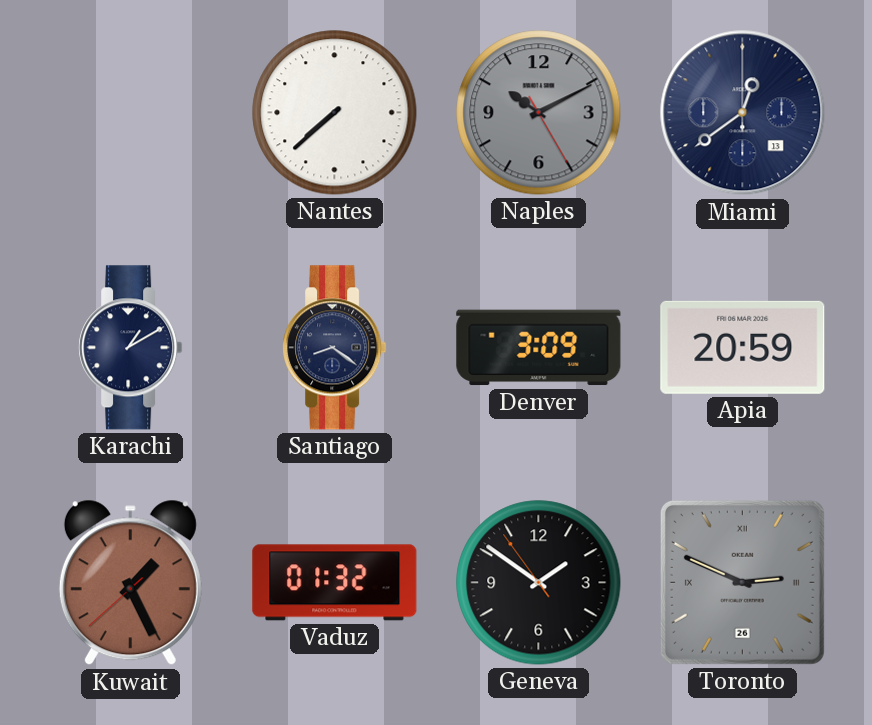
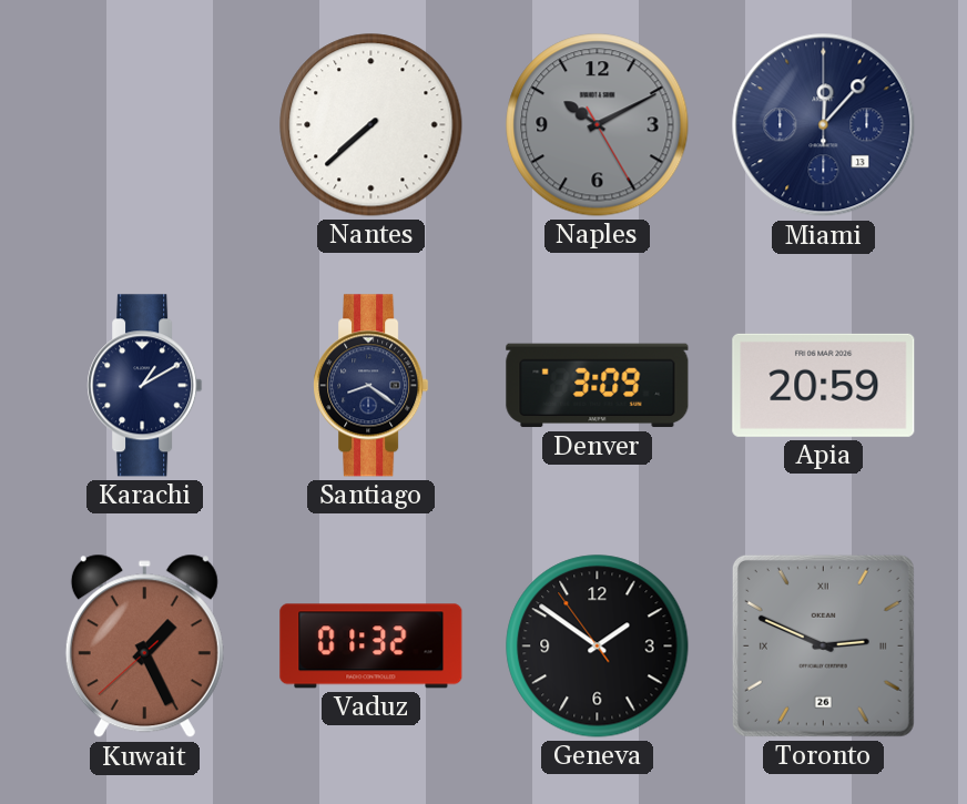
Miami: 12:39 -> 12:07
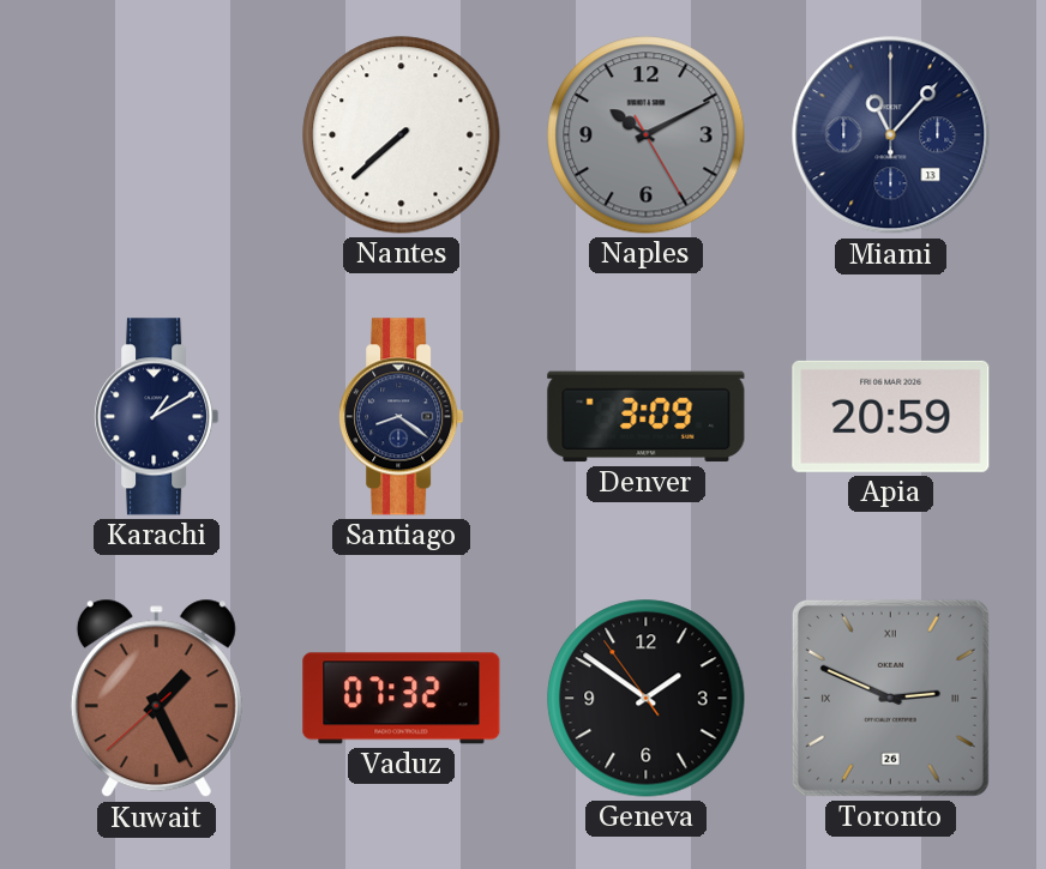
Miami: 12:07 -> 11:07
Vaduz: 01:32 -> 07:32
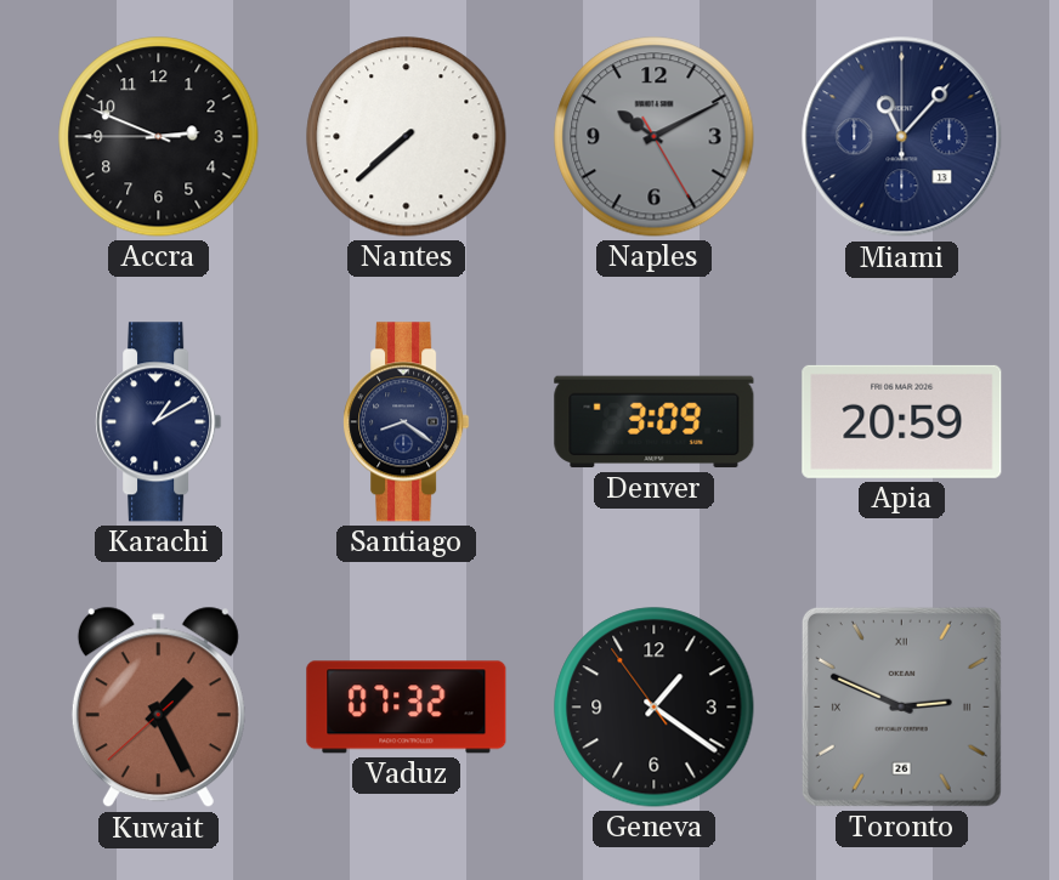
Accra: none -> 2:48
Geneva: 1:50 -> 1:20
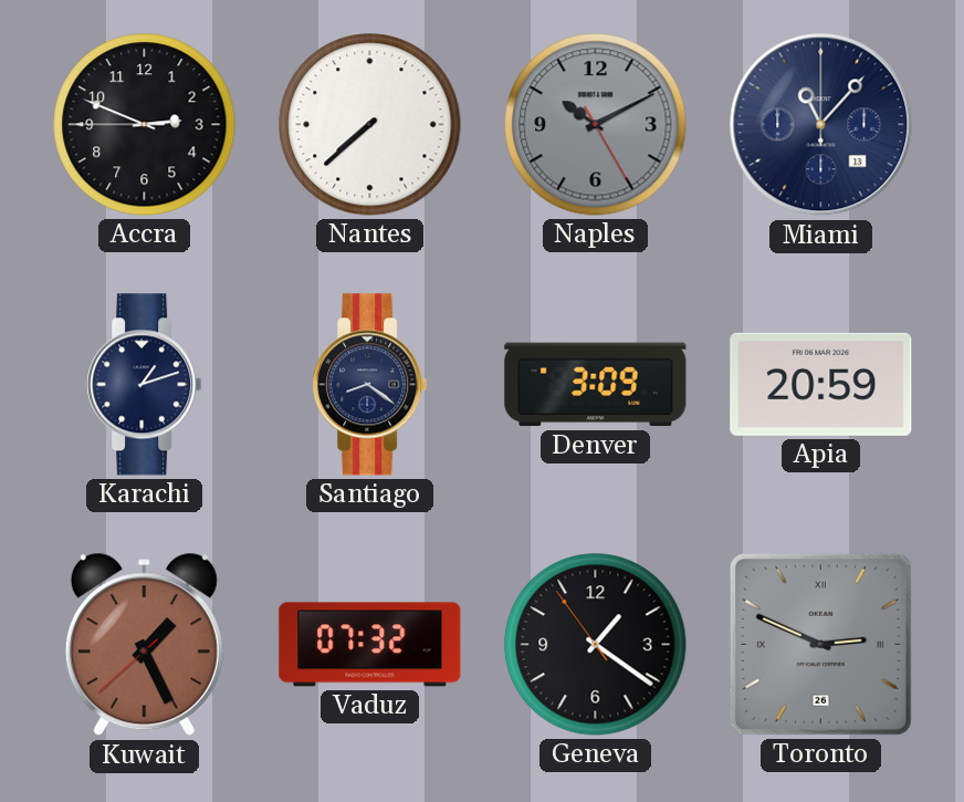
Karachi: 1:10 -> 1:12
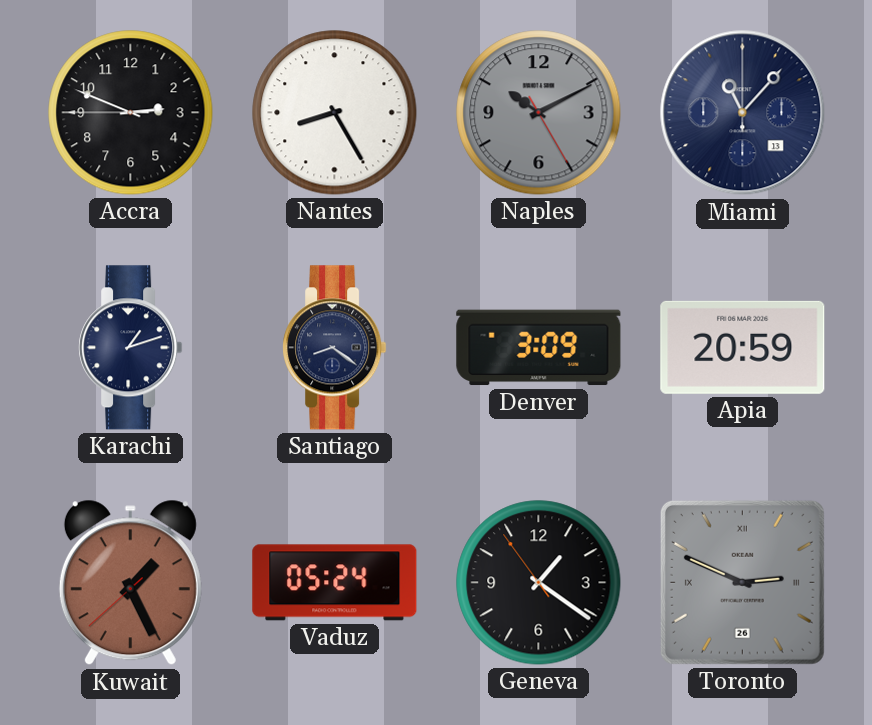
Nantes: 7:38 -> 8:25
Vaduz: 07:32 -> 05:24
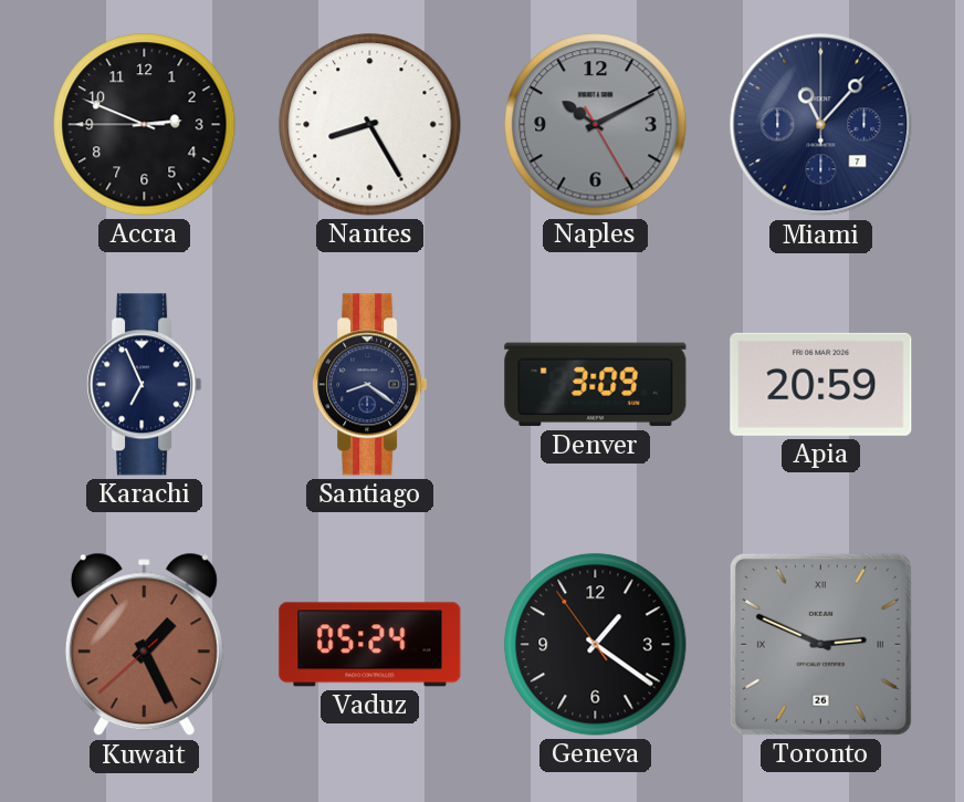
Miami date: 13 -> 7
Karachi: 1:12 -> 6:56
